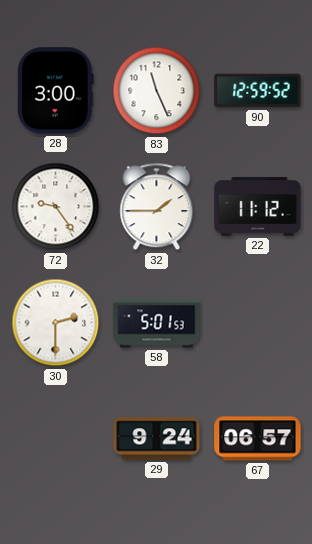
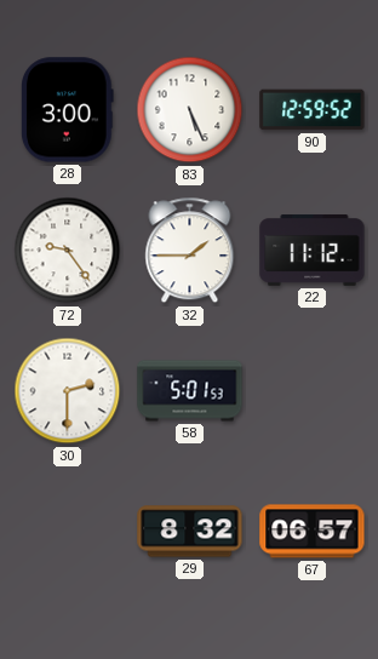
83: 11:26 -> 5:26
29: 9:24 -> 8:32
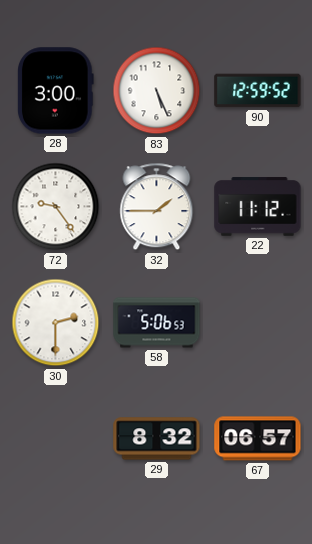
58: 5:01 -> 5:06
